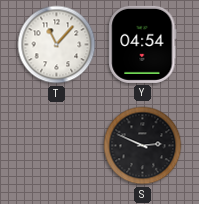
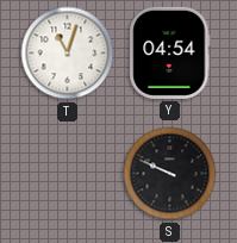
T: 11:07 -> 11:03
S: 2:49 -> 9:49
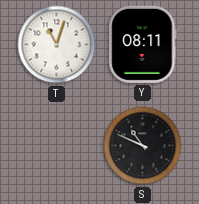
Y: 04:54 -> 08:11
S: 9:49 -> 10:49
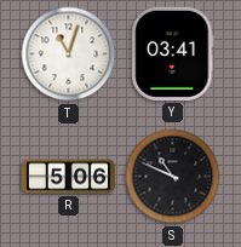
Y: 08:11 -> 03:41
R: none -> 5:06
